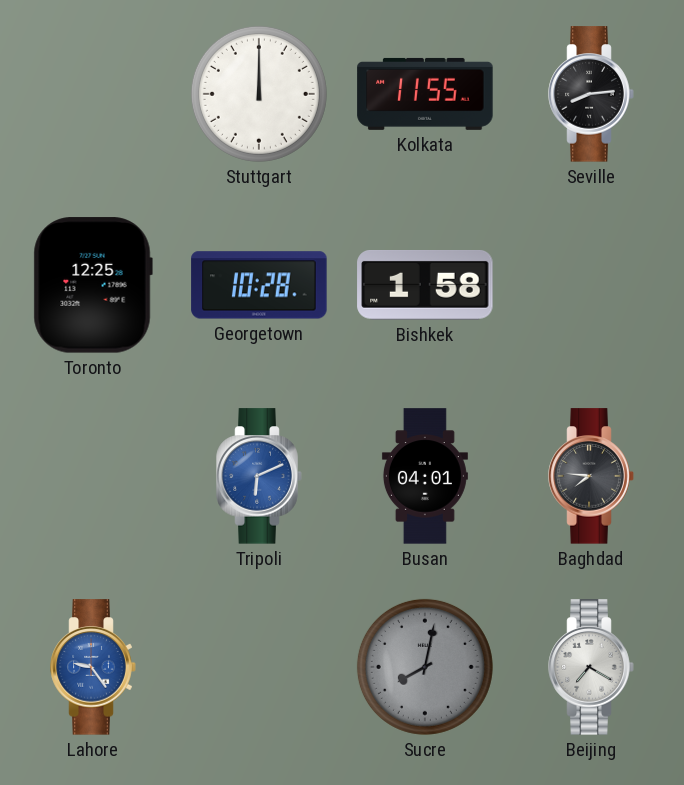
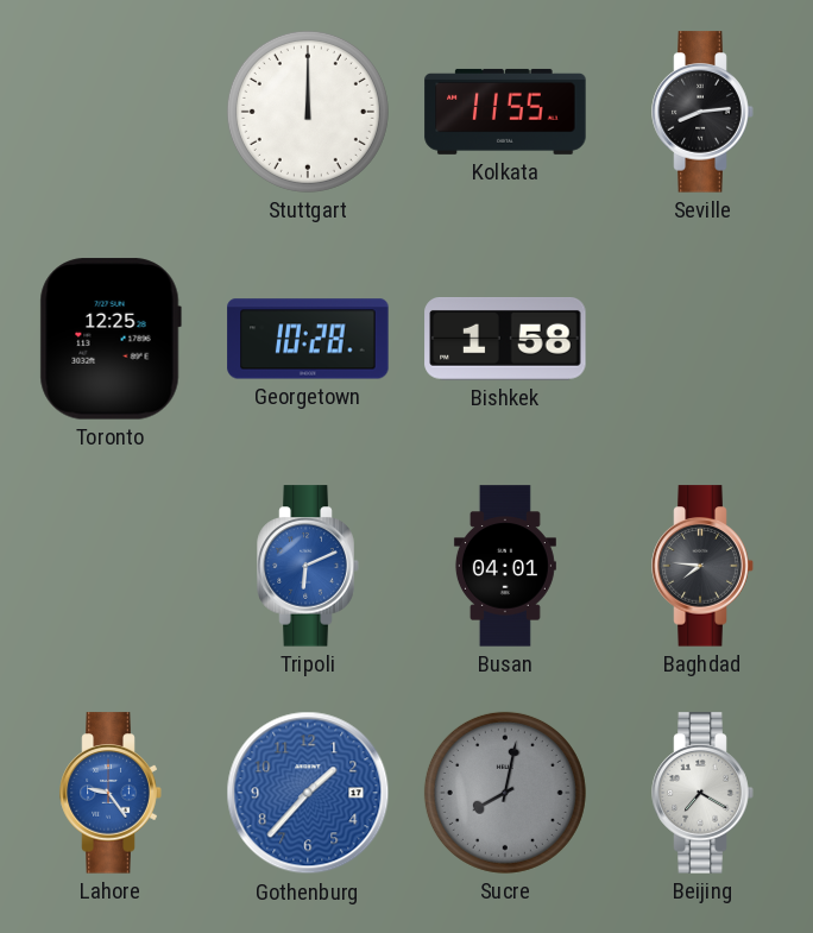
Gothenburg: none -> 1:37
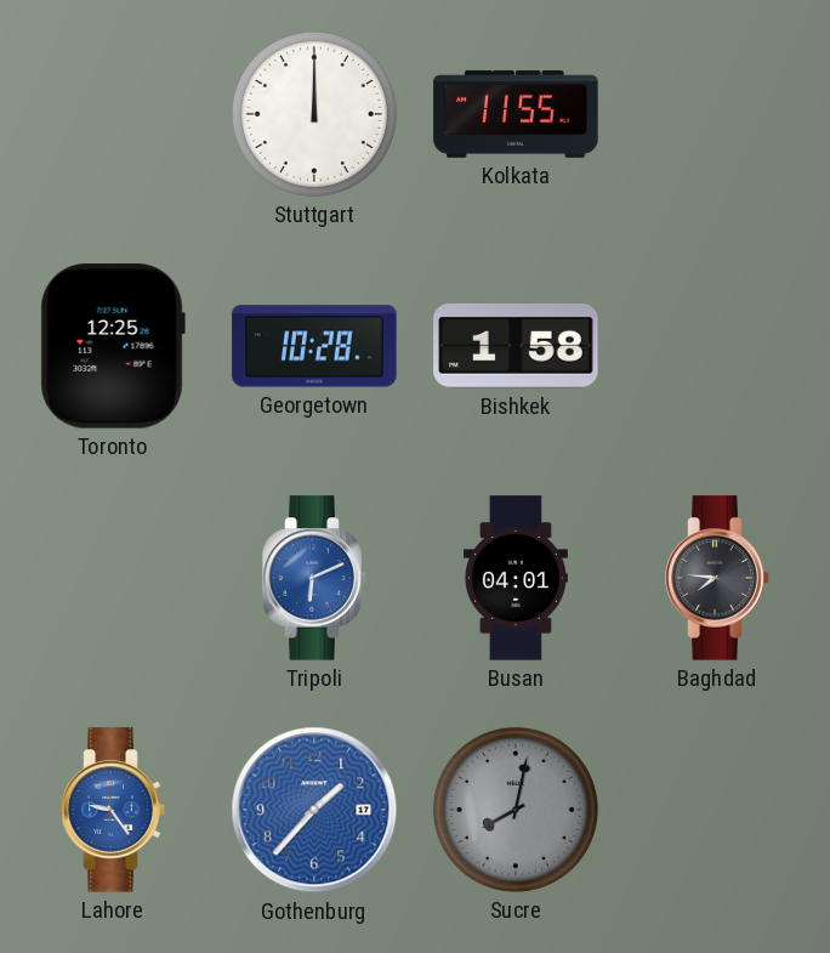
Seville: 8:14 -> none
Beijing: 7:20 -> none
